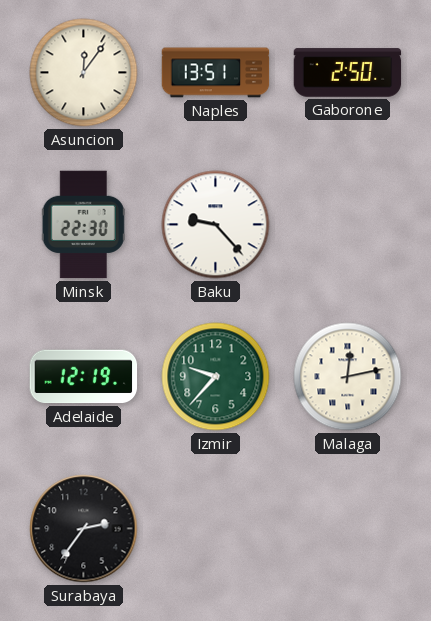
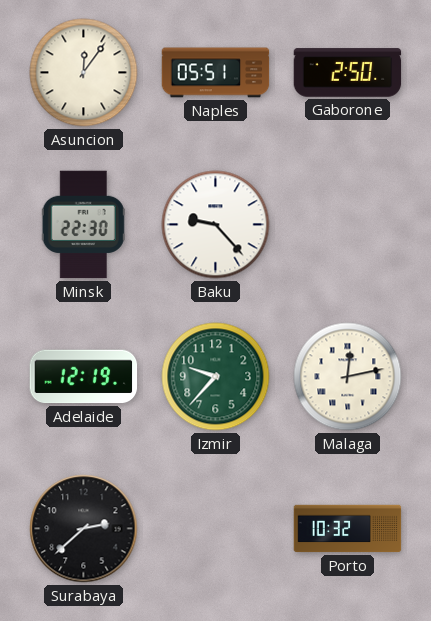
Naples: 13:51 -> 05:51
Surabaya: 2:36 -> 2:38
Porto: none -> 10:32
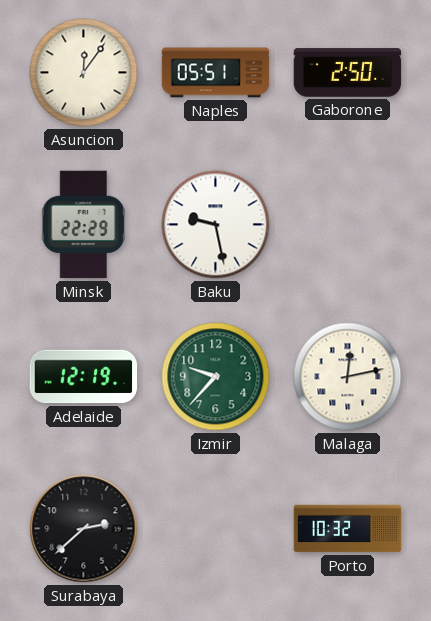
Minsk: 22:30 -> 22:29
Baku: 9:23 -> 9:28
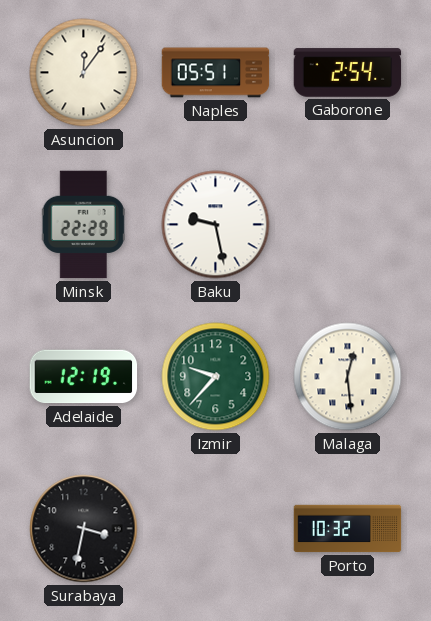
Gaborone: 2:50 -> 2:54
Malaga: 12:13 -> 12:29
Surabaya: 2:38 -> 3:32
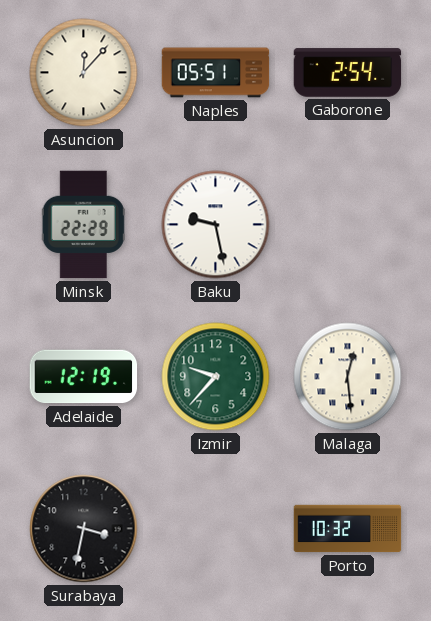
Asuncion: 12:06 -> 12:07
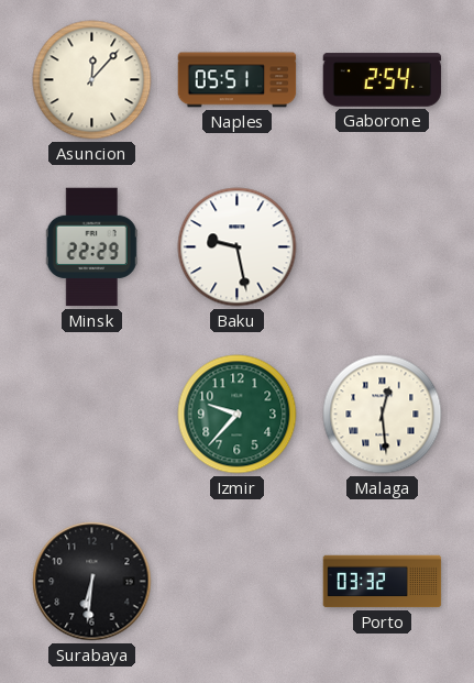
Adelaide: 12:19 -> none
Surabaya: 3:32 -> 6:31
Porto: 10:32 -> 03:32
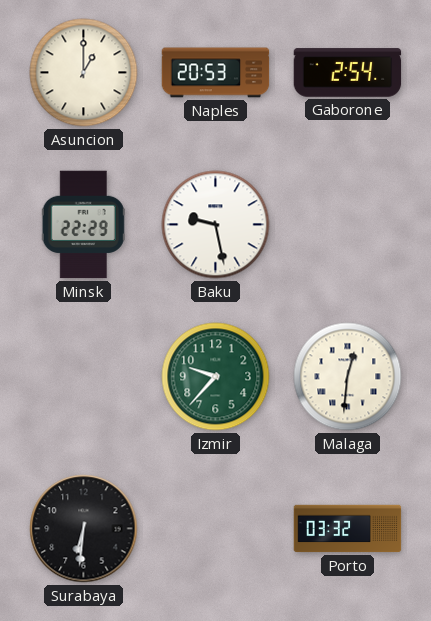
Asuncion: 12:07 -> 1:00
Naples: 05:51 -> 20:53
Malaga: 12:29 -> 12:31
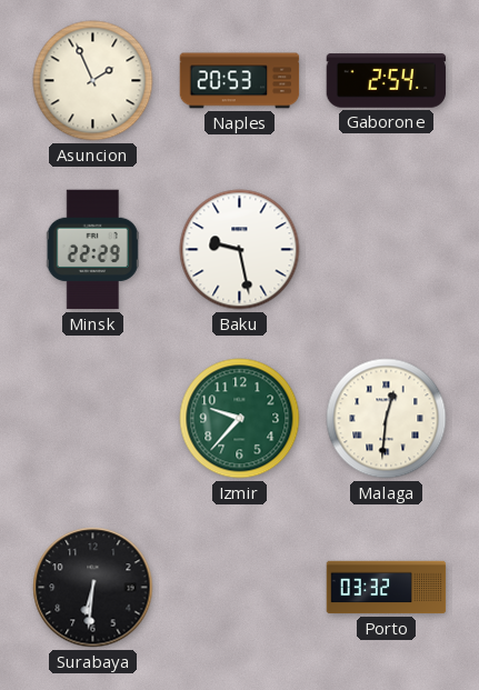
Asuncion: 1:00 -> 1:56
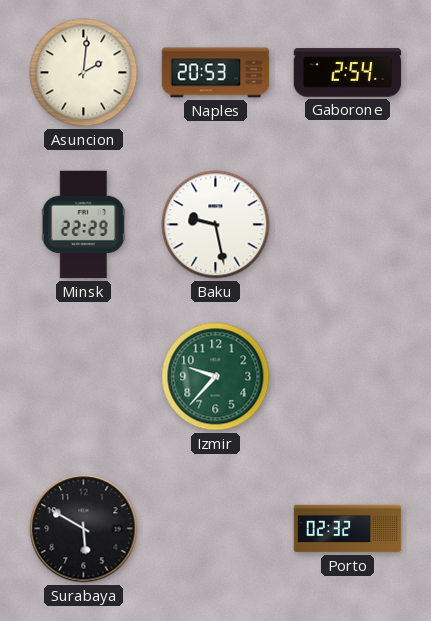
Asuncion: 1:56 -> 2:01
Malaga: 12:31 -> none
Surabaya: 6:31 -> 5:50
Porto: 03:32 -> 02:32
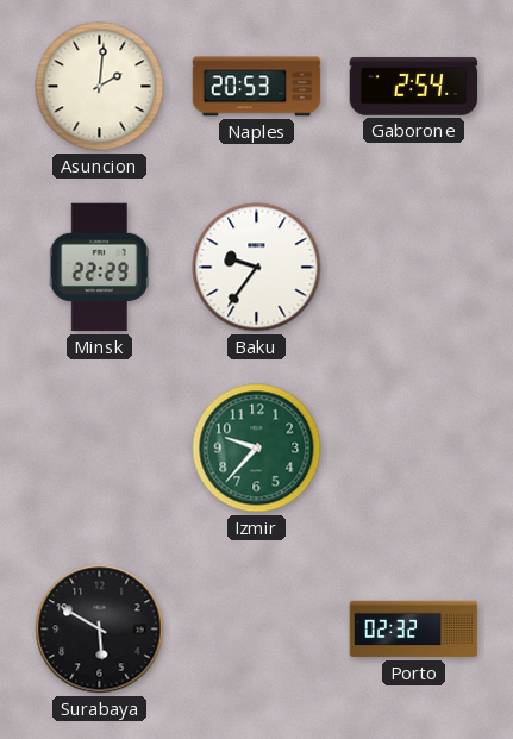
Baku: 9:28 -> 9:36
